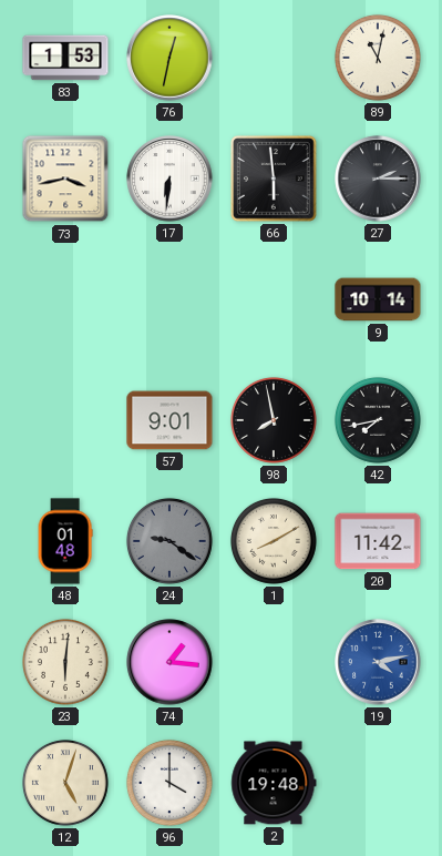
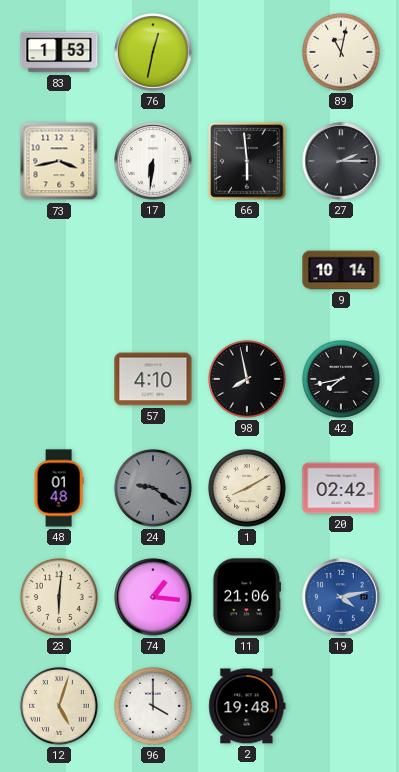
57: 9:01 -> 4:10
20: 11:42 -> 02:42
11: none -> 21:06
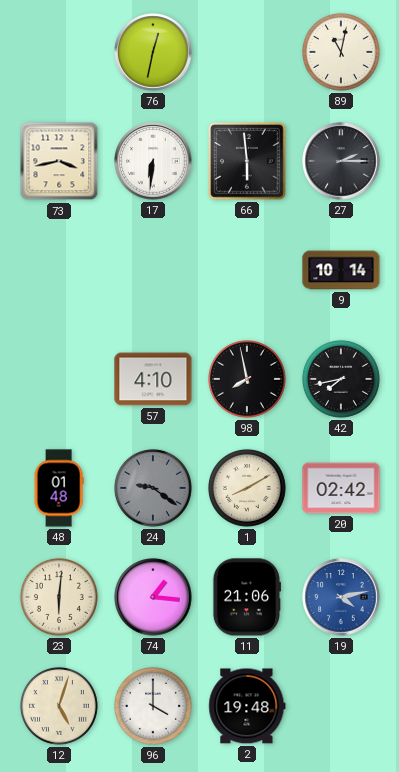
83: 1:53 -> none
